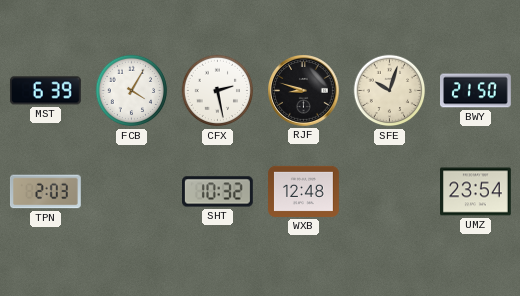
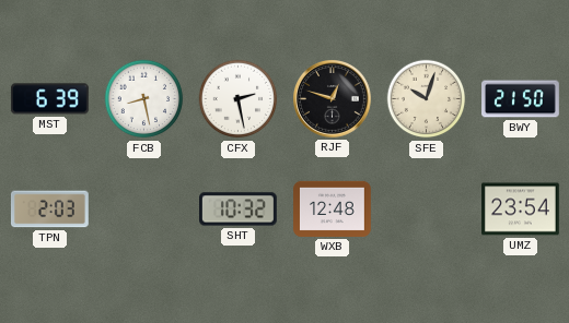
FCB: 4:05 -> 8:28
RJF: 8:48 -> 12:48
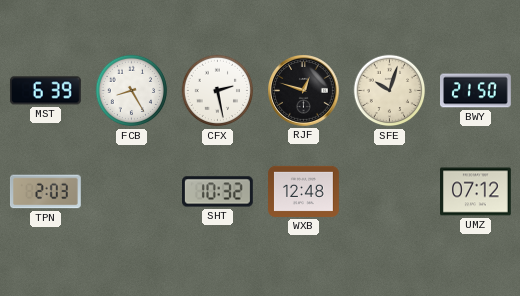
FCB: 8:28 -> 8:25
UMZ: 23:54 -> 07:12
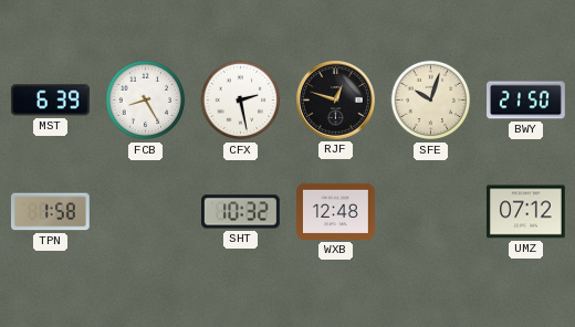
TPN: 2:03 -> 1:58
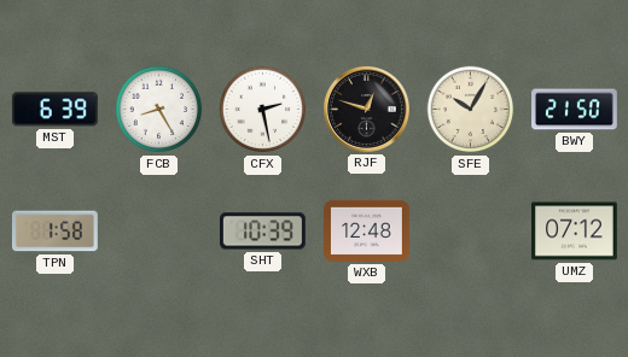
SFE: 10:03 -> 10:05
SHT: 10:32 -> 10:39
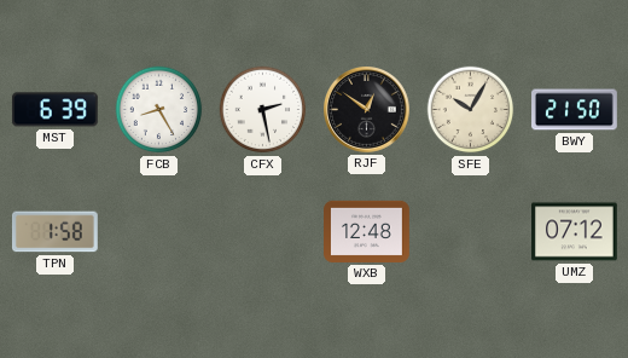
RJF: 12:48 -> 12:51
SHT: 10:39 -> none
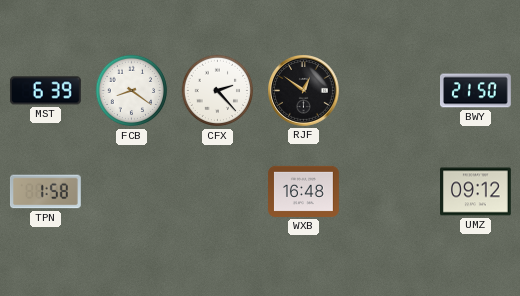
FCB: 8:25 -> 8:21
CFX: 2:28 -> 2:23
SFE: 10:05 -> none
WXB: 12:48 -> 16:48
UMZ: 07:12 -> 09:12
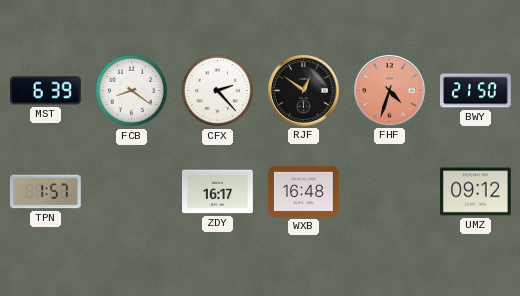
FHF: none -> 4:33
TPN: 1:58 -> 1:57
ZDY: none -> 16:17
